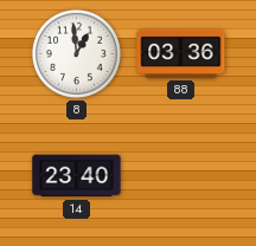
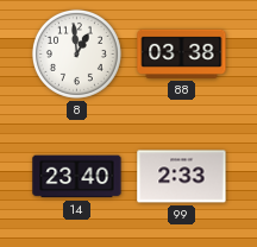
88: 03:36 -> 03:38
99: none -> 2:33
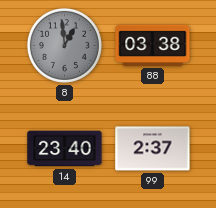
8 dial: white -> grey
99: 2:33 -> 2:37
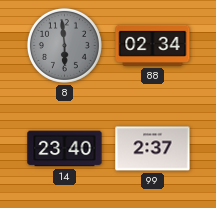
8: 12:59 -> 5:59
88: 03:38 -> 02:34
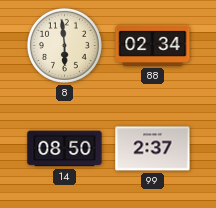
8 dial: grey -> cream
14: 23:40 -> 08:50
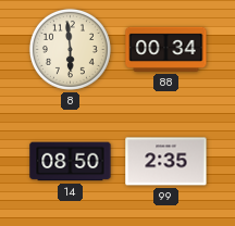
88: 02:34 -> 00:34
99: 2:37 -> 2:35
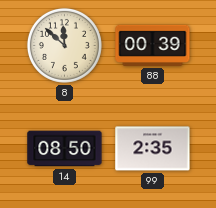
8: 5:59 -> 11:52
88: 00:34 -> 00:39
